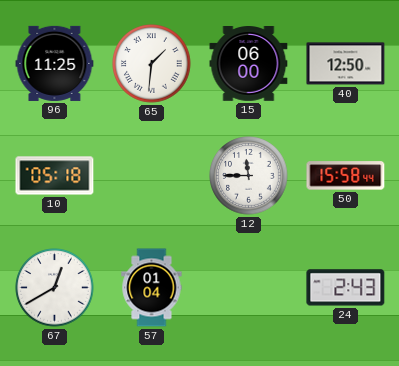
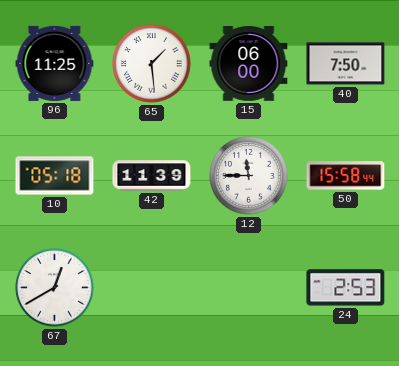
65: 1:31 -> 1:29
40: 12:50 -> 7:50
42: none -> 11:39
57: 01:04 -> none
24: 2:43 -> 2:53
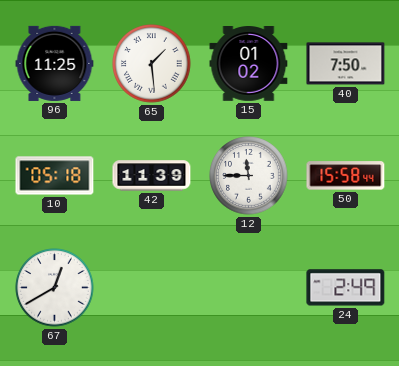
15: 06:00 -> 01:02
24: 2:53 -> 2:49
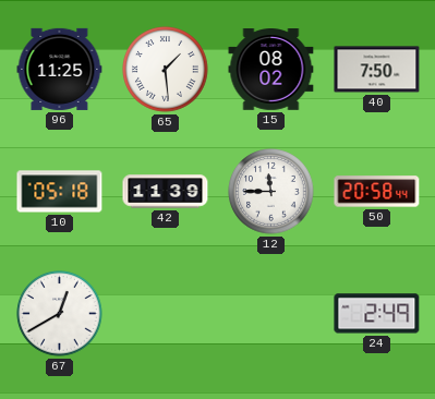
15: 01:02 -> 08:02
50: 15:58 -> 20:58
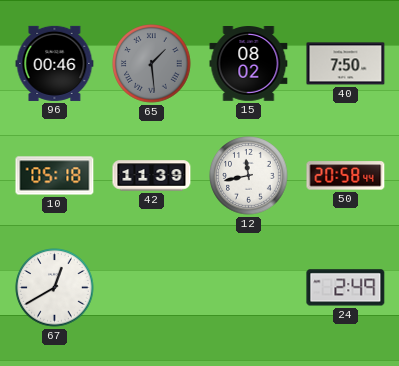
96: 11:25 -> 00:46
65 dial: white -> grey
12: 11:45 -> 11:43
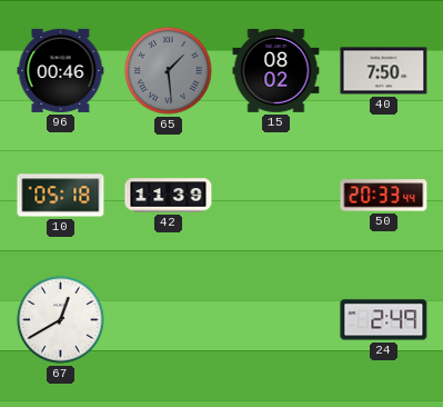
12: 11:43 -> none
50: 20:58 -> 20:33
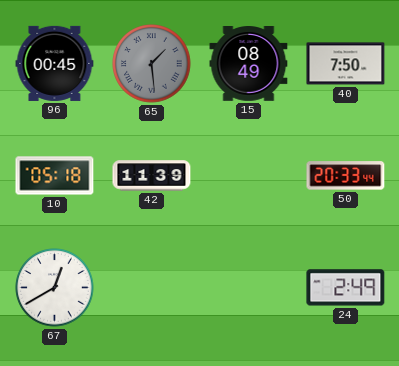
96: 00:46 -> 00:45
15: 08:02 -> 08:49
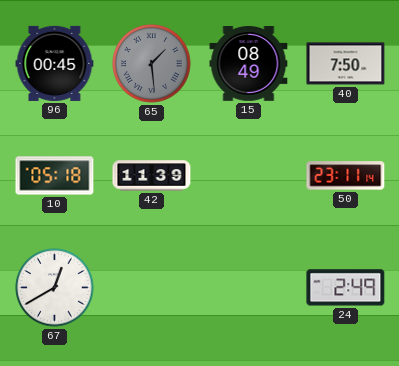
50: 20:33 -> 23:11
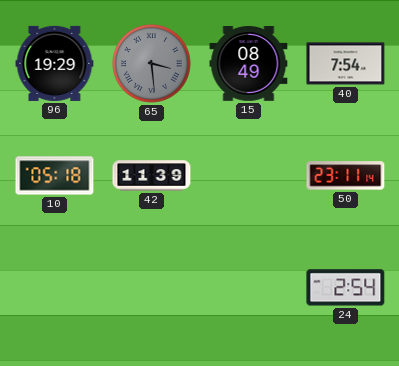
96: 00:45 -> 19:29
65: 1:29 -> 3:29
40: 7:50 -> 7:54
67: 12:40 -> none
24: 2:49 -> 2:54
